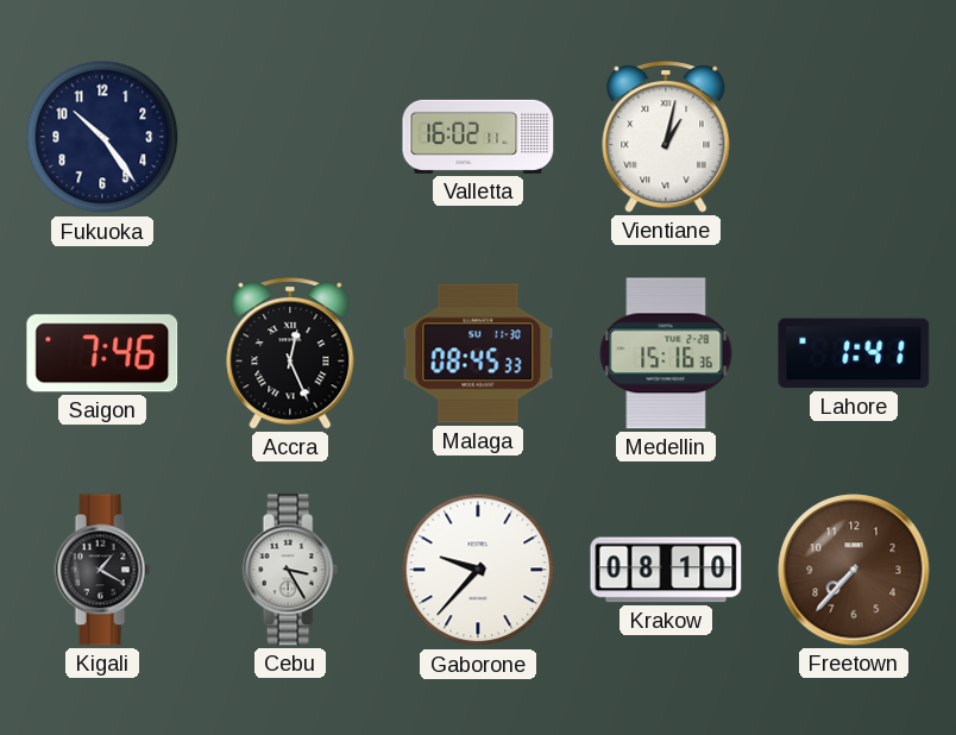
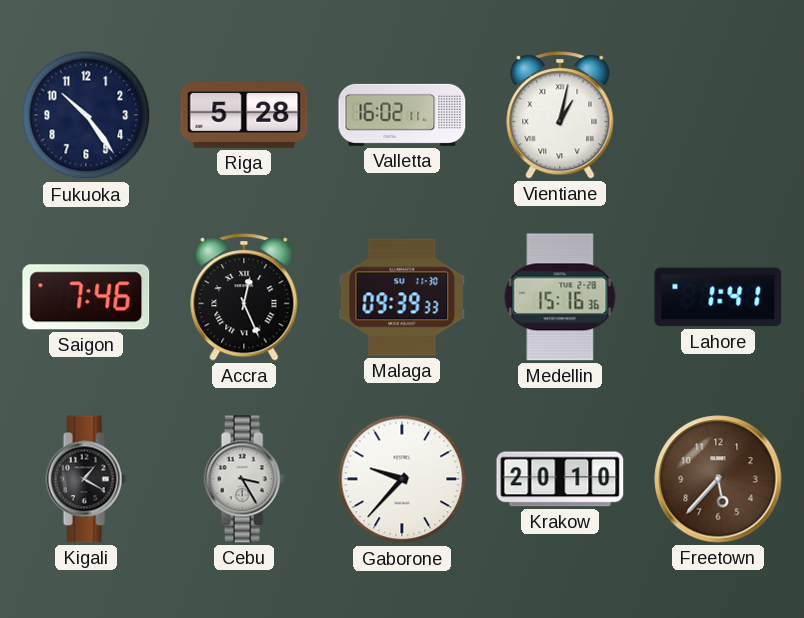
Riga: none -> 5:28
Malaga: 08:45 -> 09:39
Krakow: 08:10 -> 20:10
Freetown: 7:37 -> 5:37
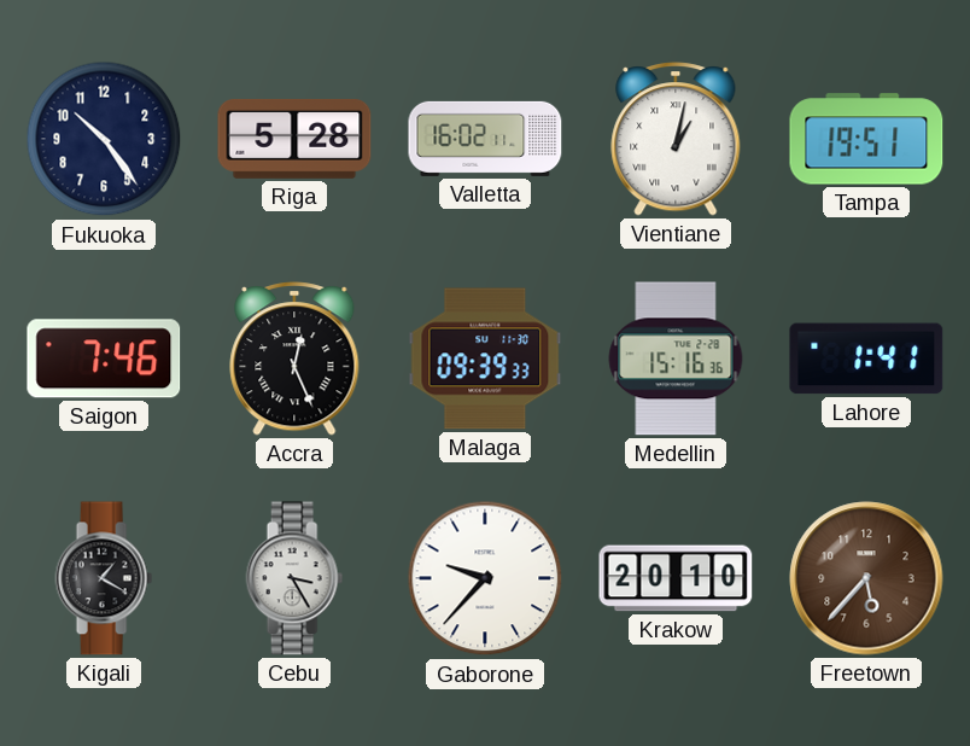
Tampa: none -> 19:51
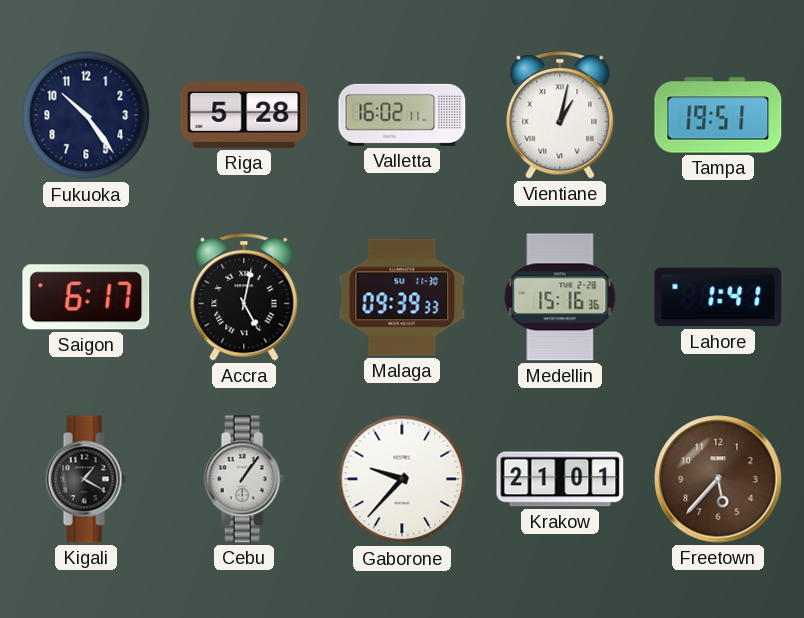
Saigon: 7:46 -> 6:17
Accra: 12:26 -> 5:02
Cebu: 3:25 -> 1:06
Krakow: 20:10 -> 21:01
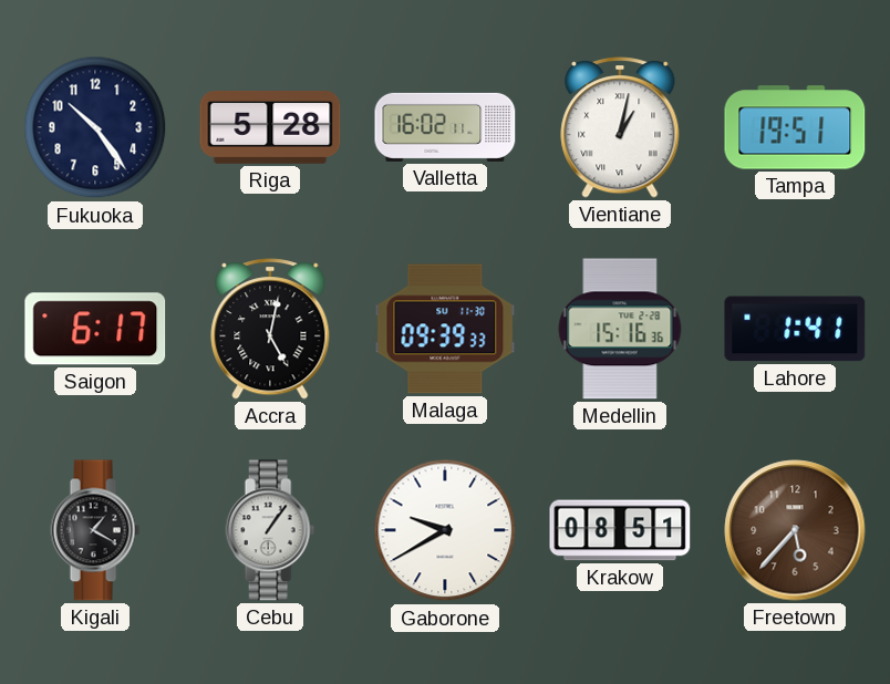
Gaborone: 9:37 -> 9:40
Krakow: 21:01 -> 08:51
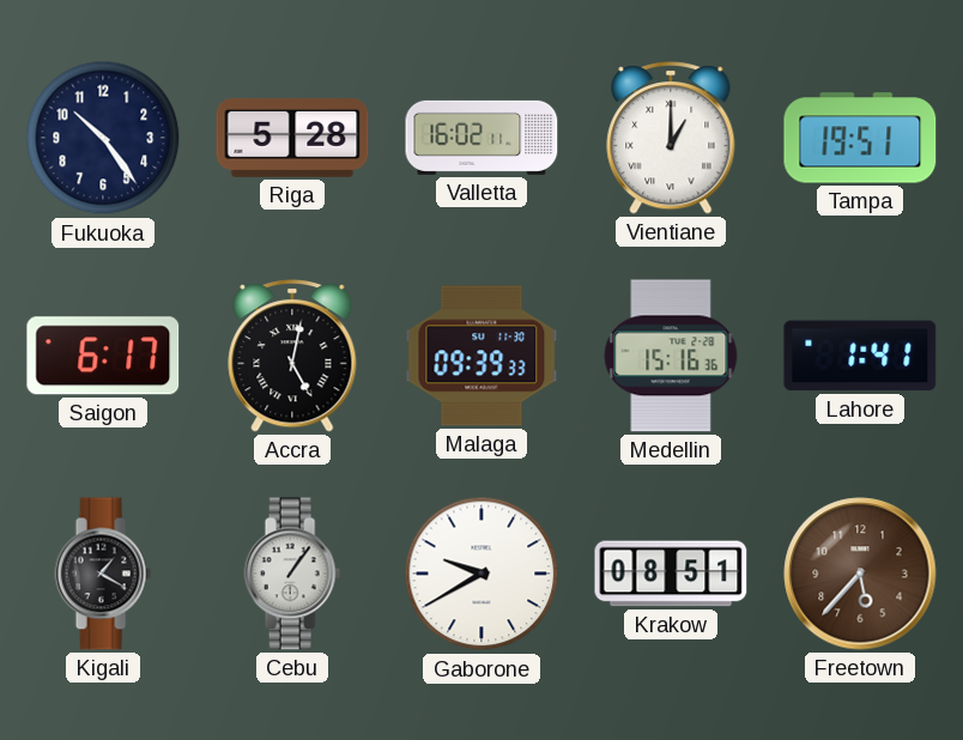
Vientiane: 1:02 -> 1:00
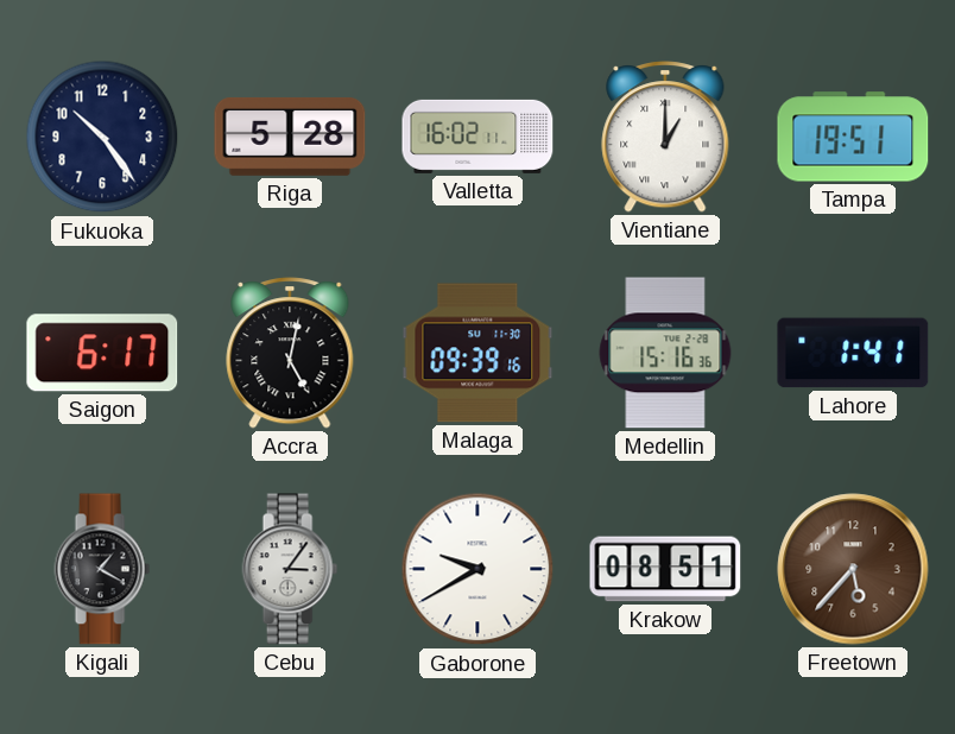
Malaga: 09:39:33 -> 09:39:16
Cebu: 1:06 -> 3:06
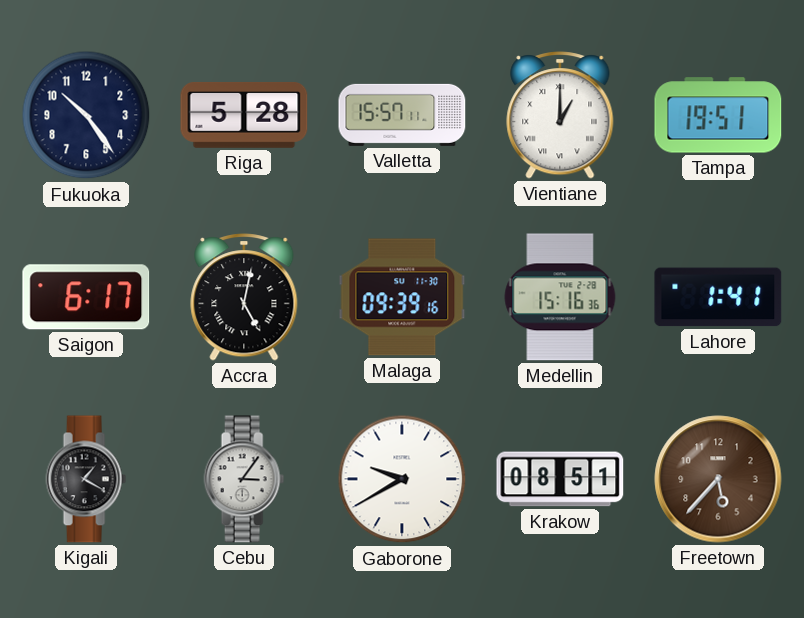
Valletta: 16:02 -> 15:57
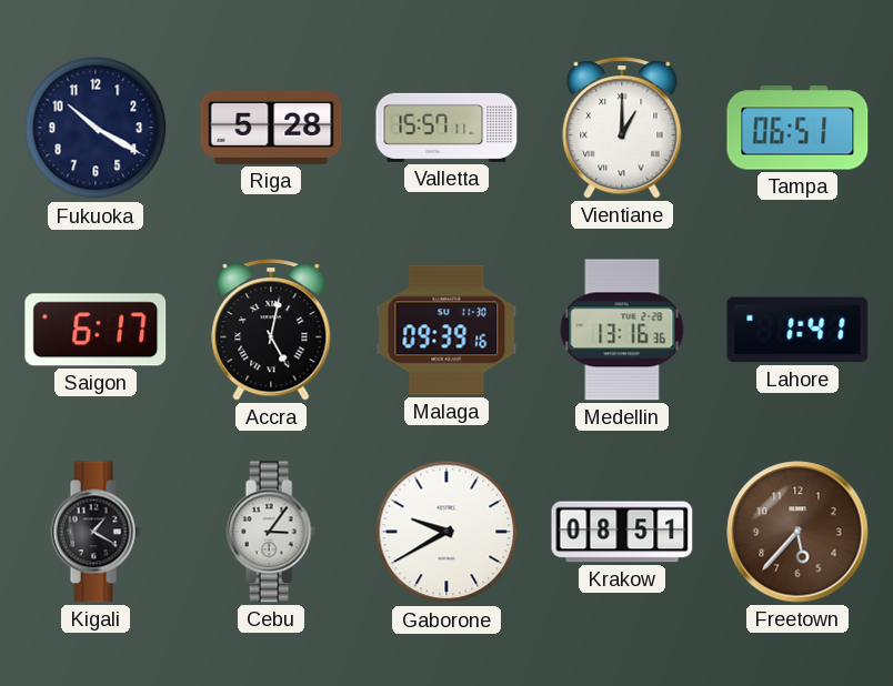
Fukuoka: 10:24 -> 10:20
Tampa: 19:51 -> 06:51
Medellin: 15:16 -> 13:16
